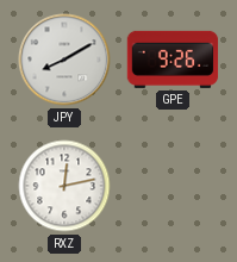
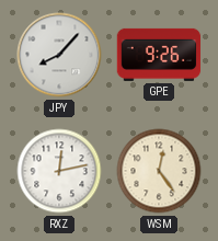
JPY: 8:10 -> 8:07
WSM: none -> 12:24
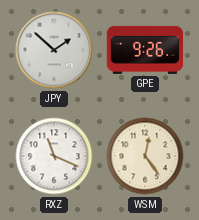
JPY: 8:07 -> 1:52
RXZ: 12:13 -> 11:19
